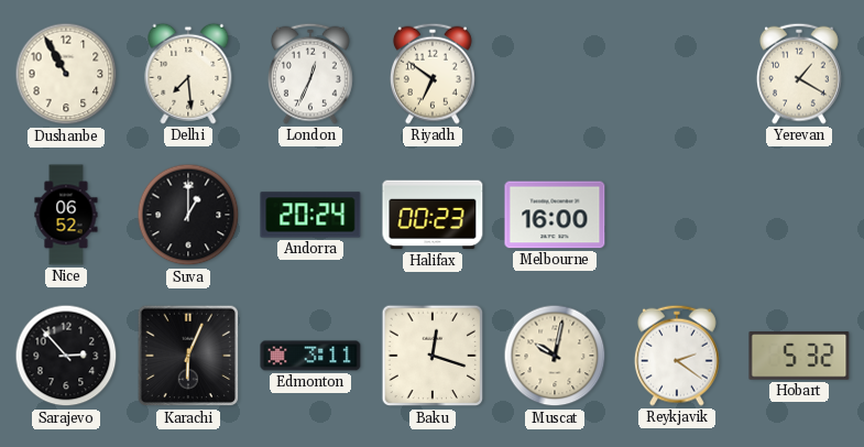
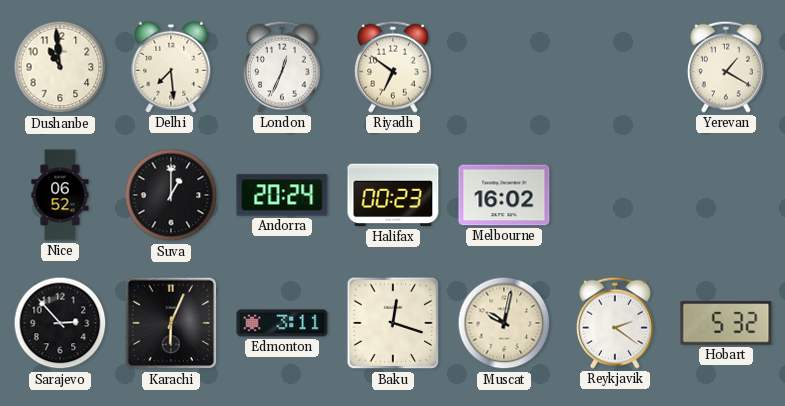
Dushanbe: 10:55 -> 10:59
Melbourne: 16:00 -> 16:02
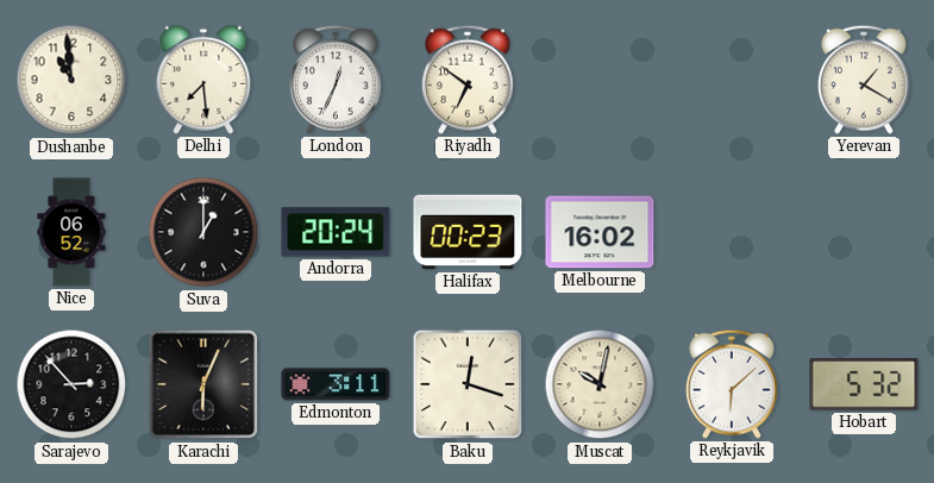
Reykjavik: 2:21 -> 6:08
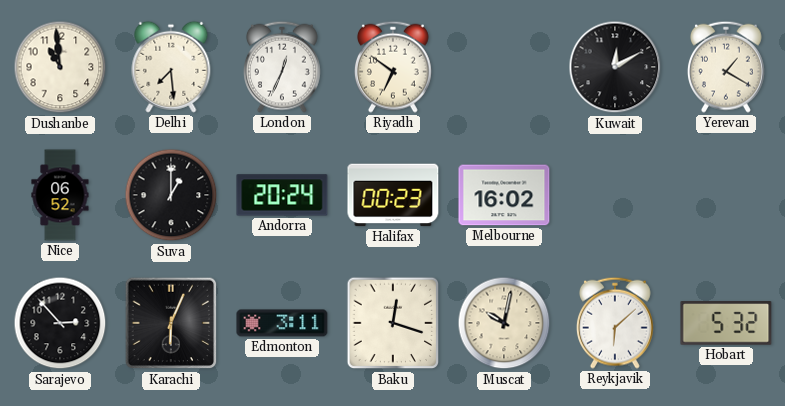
Kuwait: none -> 12:10
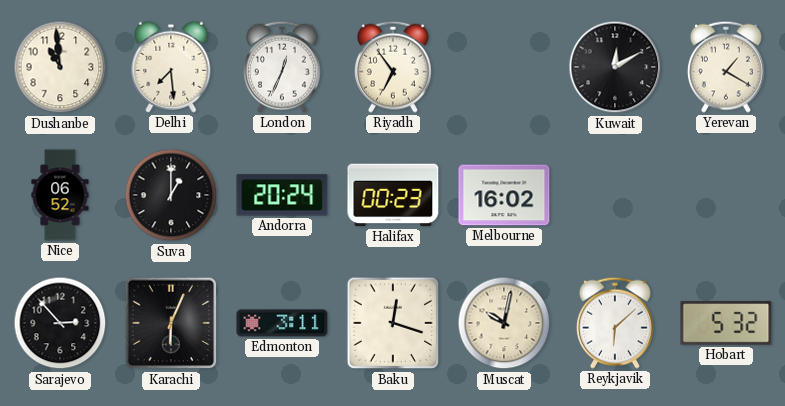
Riyadh: 6:51 -> 6:54
